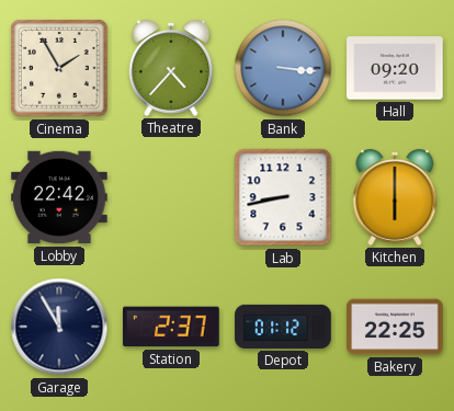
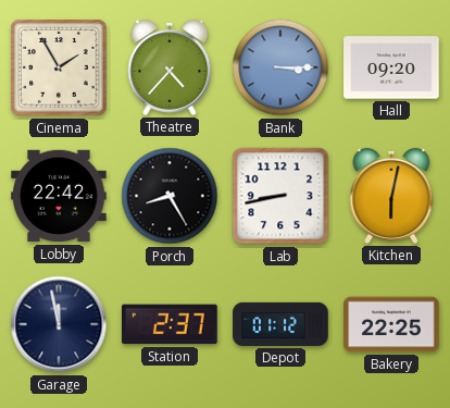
Bank: 3:16 -> 3:15
Porch: none -> 8:25
Kitchen: 6:00 -> 6:02
Garage: 11:55 -> 11:58
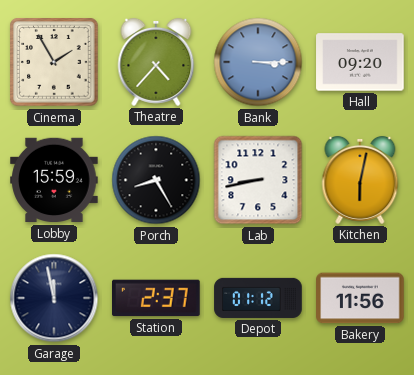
Lobby: 22:42 -> 15:59
Bakery: 22:25 -> 11:56
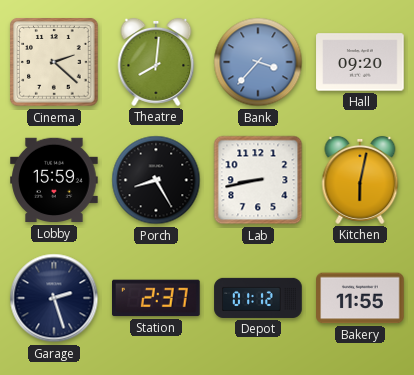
Cinema: 1:55 -> 2:22
Theatre: 4:37 -> 8:01
Bank: 3:15 -> 3:37
Garage: 11:58 -> 2:27
Bakery: 11:56 -> 11:55
